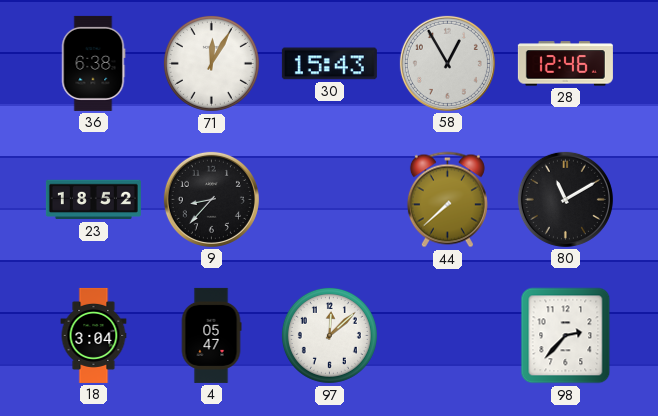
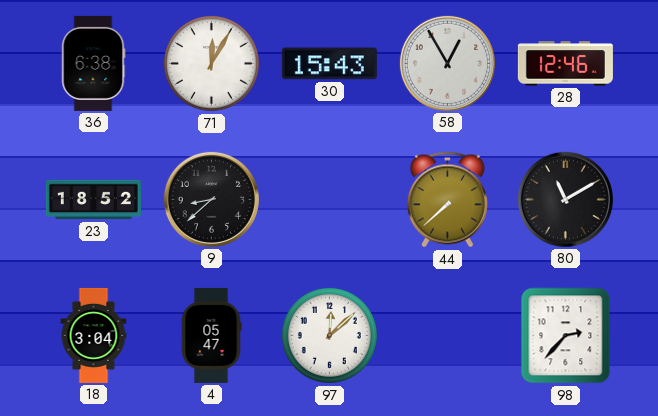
9: 8:37 -> 8:38
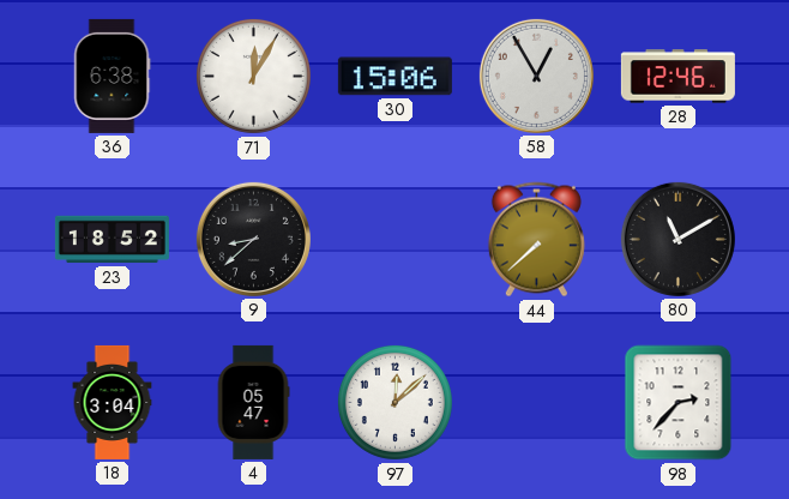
30: 15:43 -> 15:06
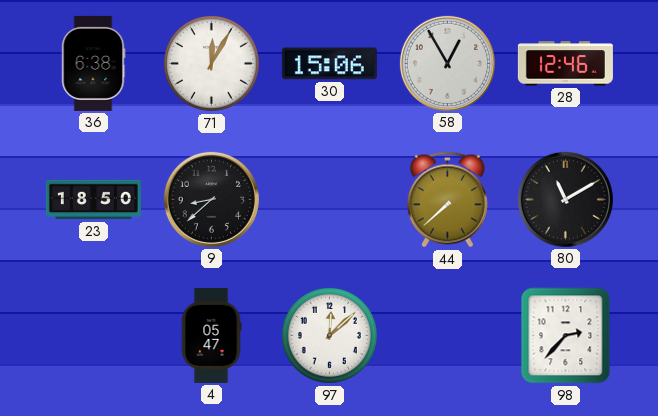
23: 18:52 -> 18:50
18: 3:04 -> none
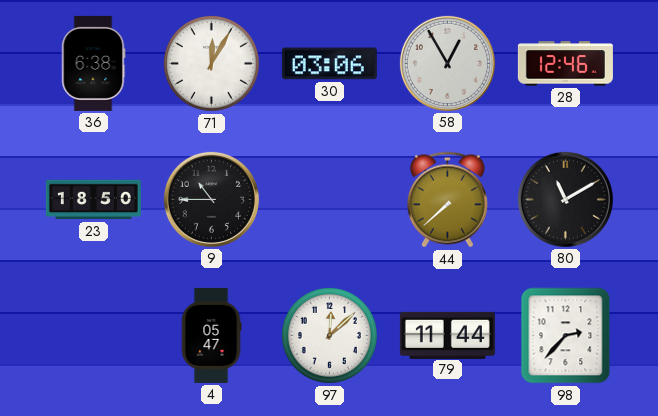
30: 15:06 -> 03:06
9: 8:38 -> 10:45
79: none -> 11:44
